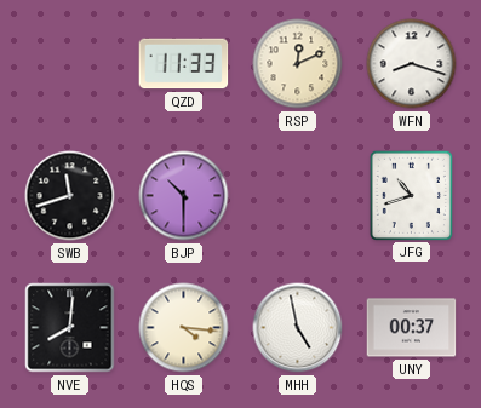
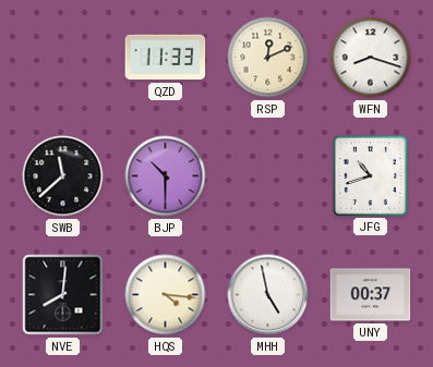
SWB: 11:42 -> 11:38
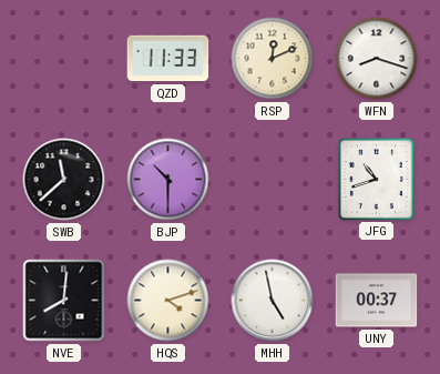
HQS: 4:16 -> 4:12
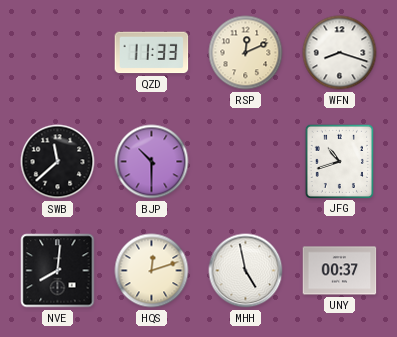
HQS: 4:12 -> 12:12
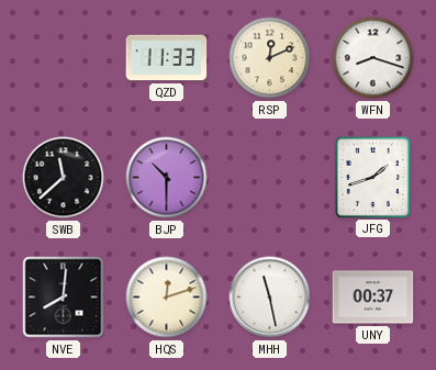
JFG: 10:42 -> 1:42
MHH: 4:58 -> 11:28
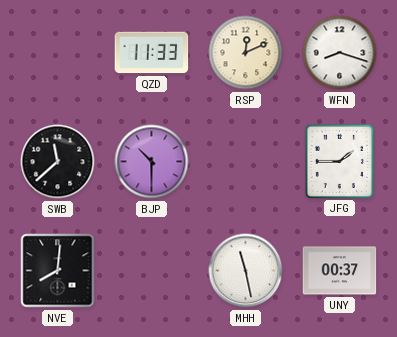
JFG: 1:42 -> 1:45
HQS: 12:12 -> none
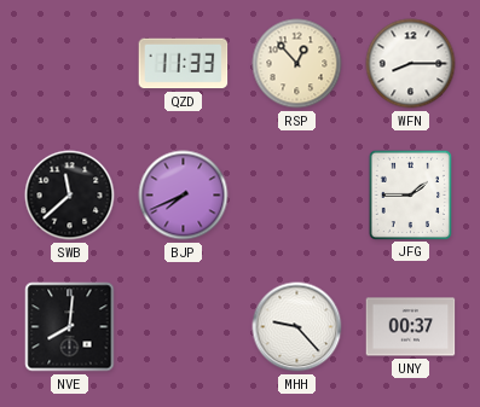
RSP: 12:11 -> 12:53
WFN: 8:18 -> 8:15
BJP: 10:30 -> 7:41
MHH: 11:28 -> 9:23
